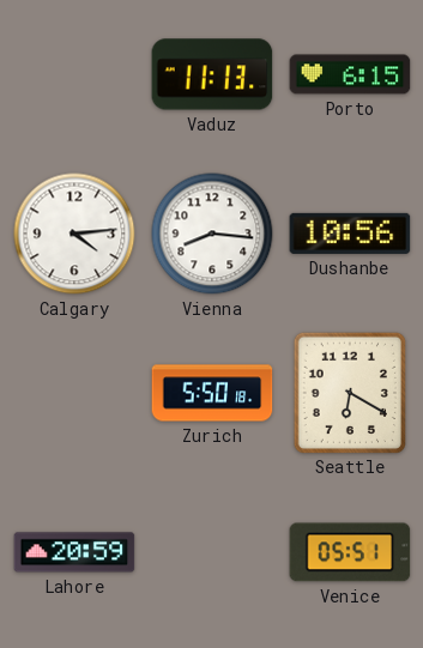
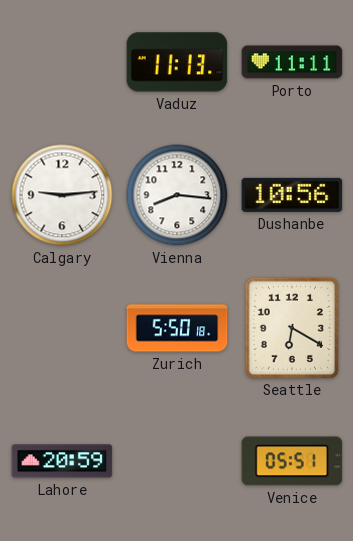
Porto: 6:15 -> 11:11
Calgary: 4:14 -> 9:14
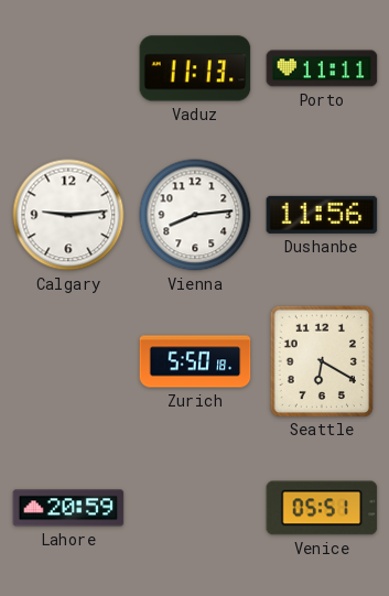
Vienna: 8:16 -> 8:14
Dushanbe: 10:56 -> 11:56
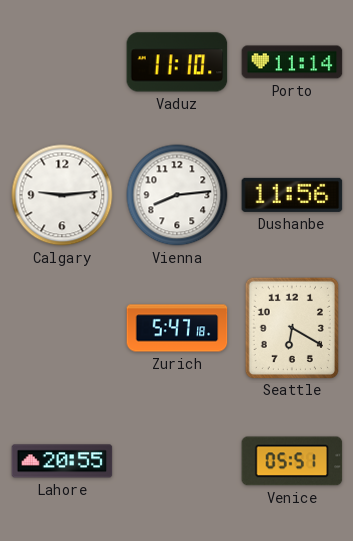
Vaduz: 11:13 -> 11:10
Porto: 11:11 -> 11:14
Zurich: 5:50 -> 5:47
Lahore: 20:59 -> 20:55
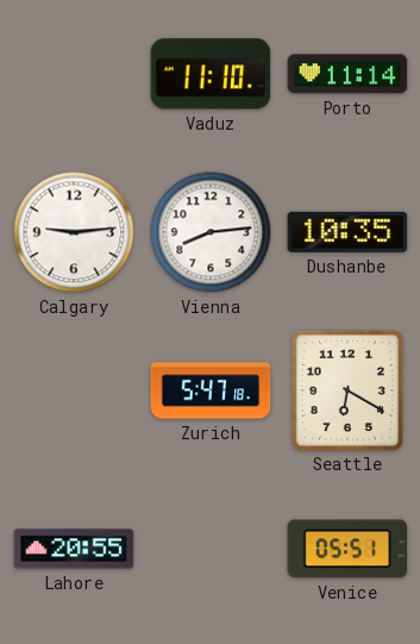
Dushanbe: 11:56 -> 10:35
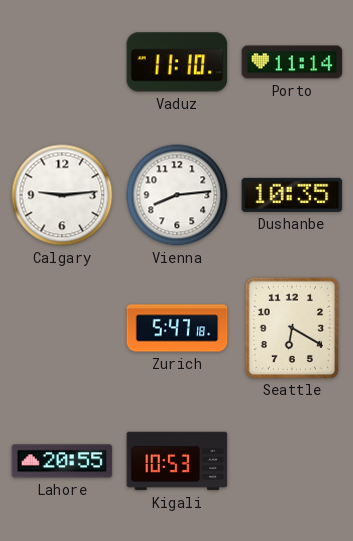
Kigali: none -> 10:53
Venice: 05:51 -> none
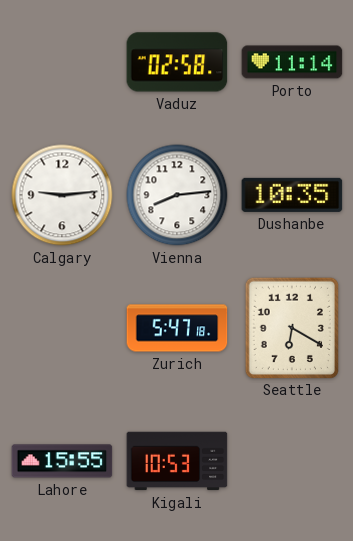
Vaduz: 11:10 -> 02:58
Lahore: 20:55 -> 15:55
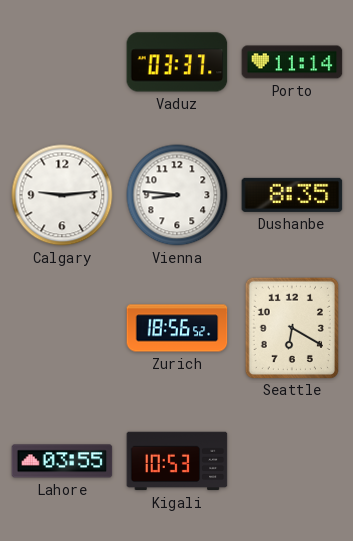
Vaduz: 02:58 -> 03:37
Vienna: 8:14 -> 8:46
Dushanbe: 10:35 -> 8:35
Zurich: 5:47 -> 18:56
Lahore: 15:55 -> 03:55
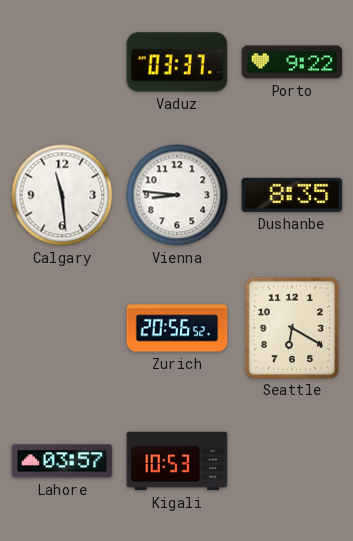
Porto: 11:14 -> 9:22
Calgary: 9:14 -> 11:29
Zurich: 18:56 -> 20:56
Lahore: 03:55 -> 03:57
